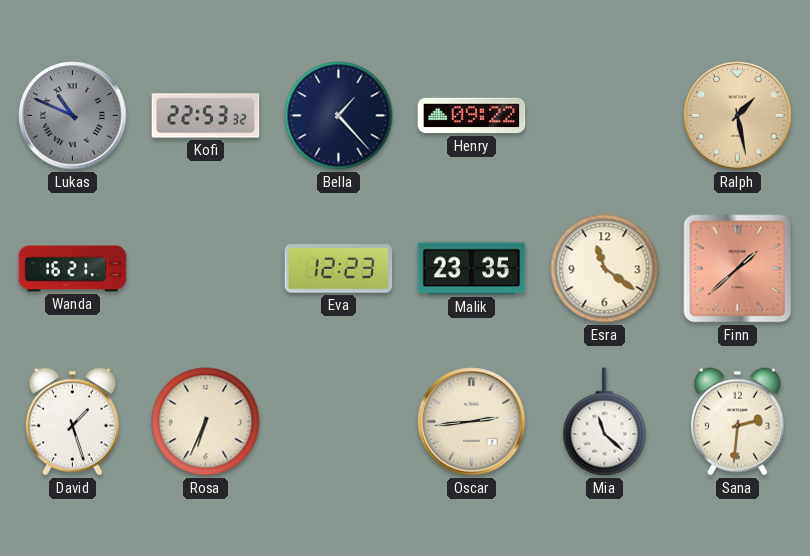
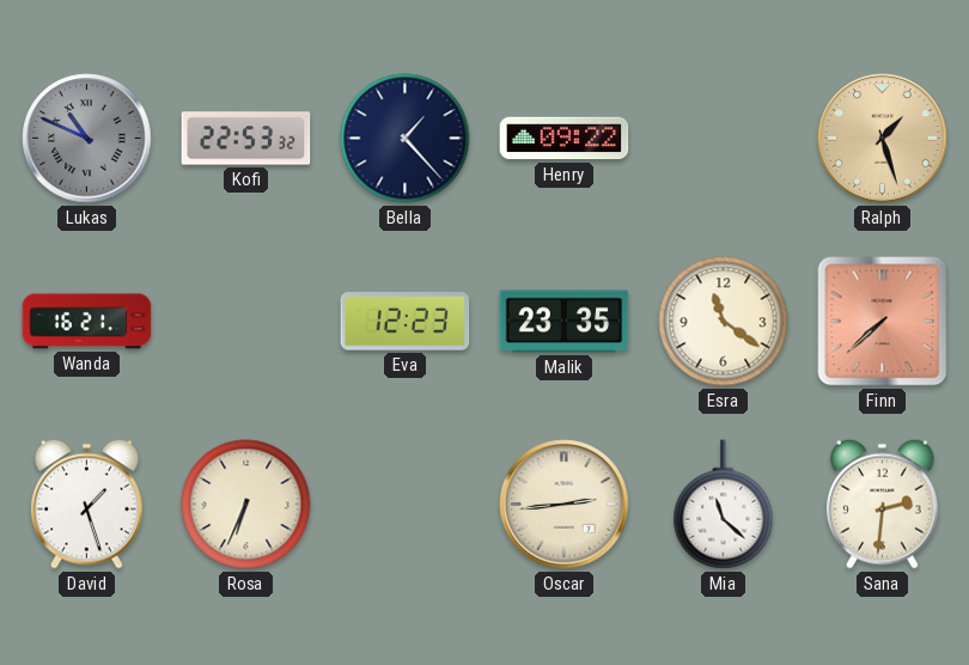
Ralph: 1:28 -> 1:27
Finn: 1:38 -> 7:38
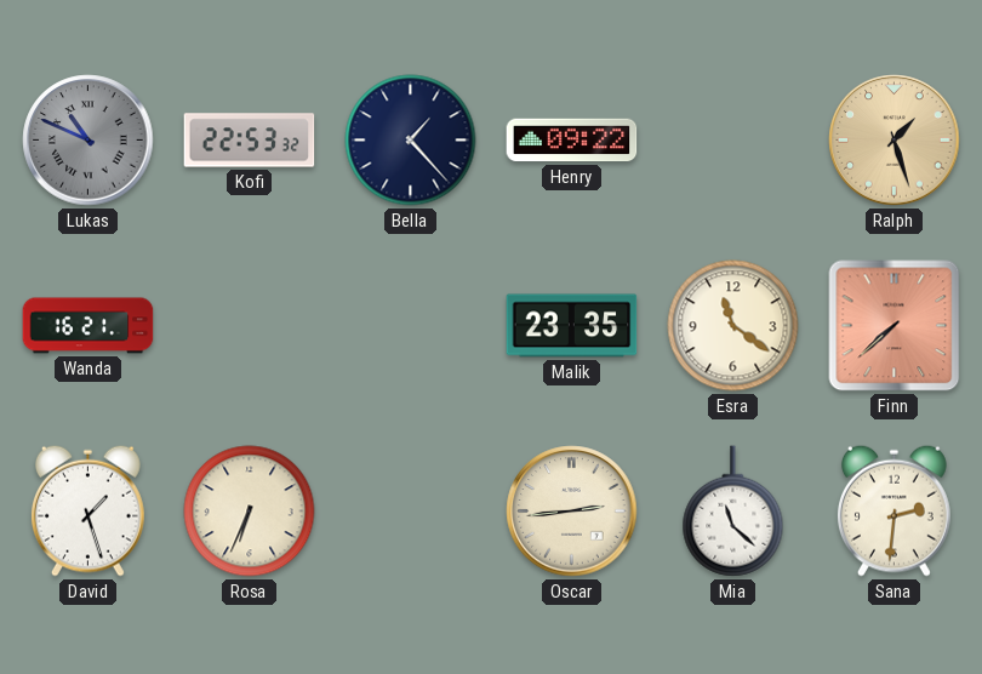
Eva: 12:23 -> none
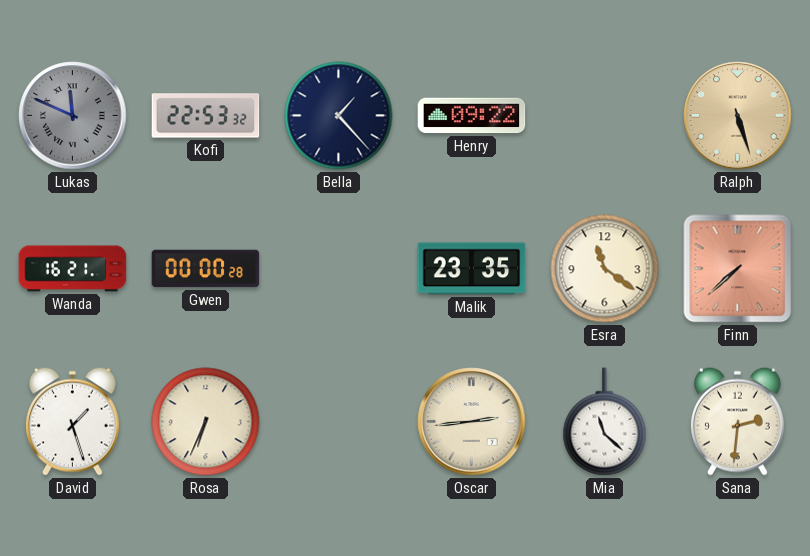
Lukas: 10:49 -> 11:49
Ralph: 1:27 -> 5:27
Gwen: none -> 00:00
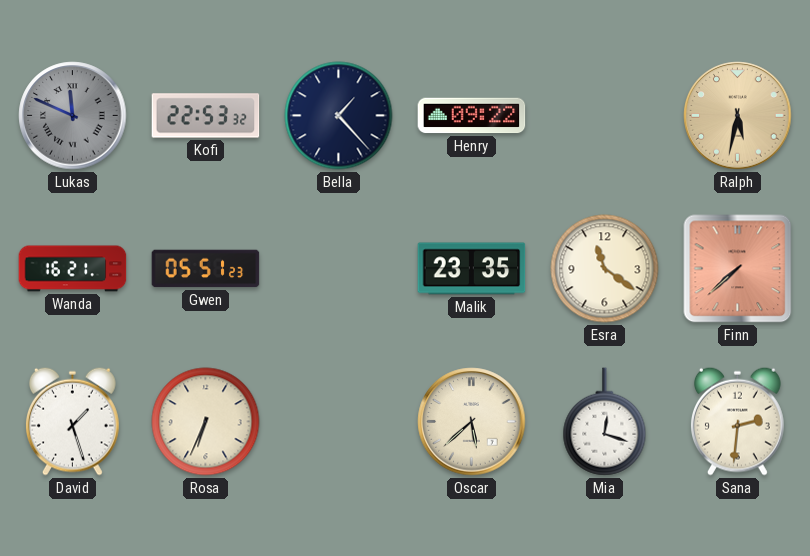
Ralph: 5:27 -> 5:32
Gwen: 00:00 -> 05:51
Oscar: 2:44 -> 5:38
Mia: 11:22 -> 12:18
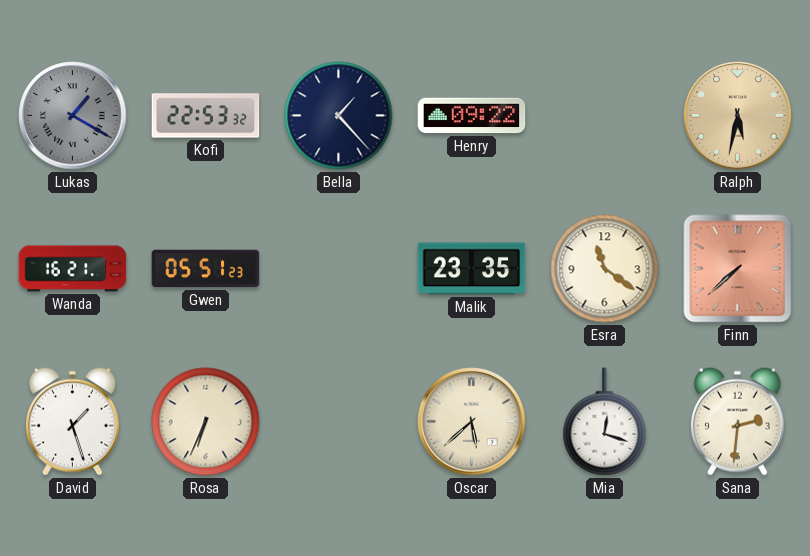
Lukas: 11:49 -> 1:20
